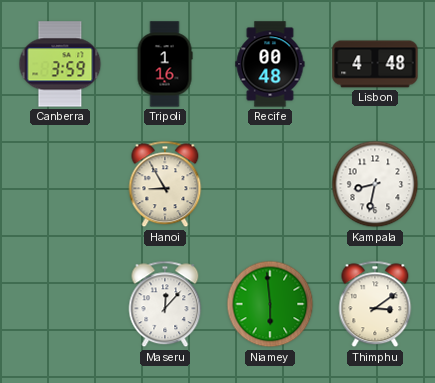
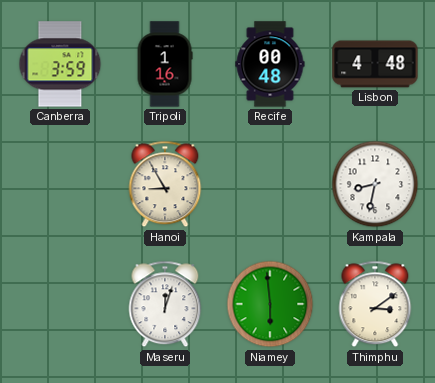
Maseru: 12:07 -> 12:03
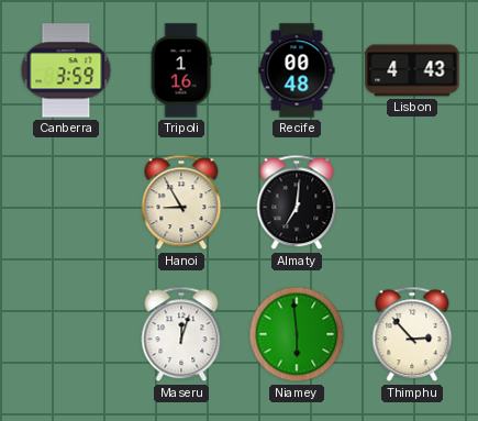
Lisbon: 4:48 -> 4:43
Almaty: none -> 7:01
Kampala: 8:32 -> none
Thimphu: 3:09 -> 2:53
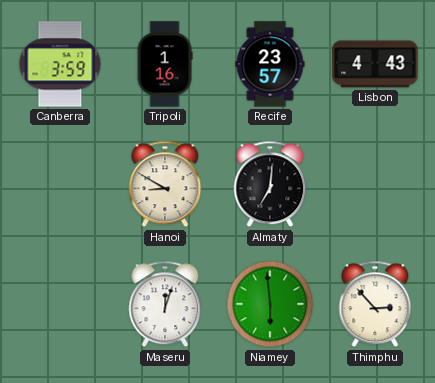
Recife: 00:48 -> 23:57
Hanoi: 8:55 -> 8:50
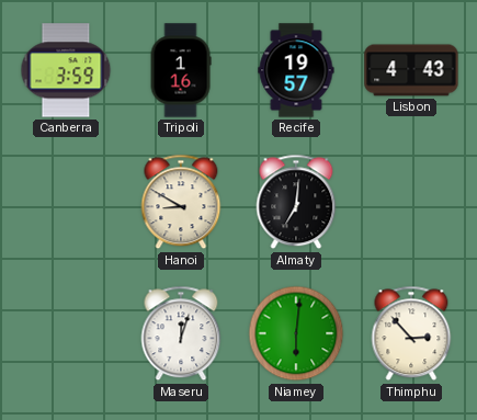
Recife: 23:57 -> 19:57
Niamey: 5:59 -> 6:01
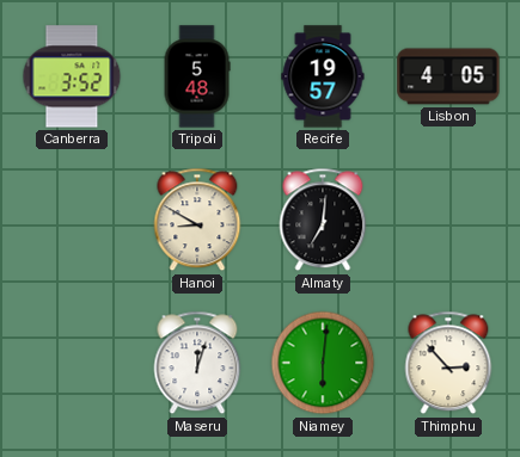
Canberra: 3:59 -> 3:52
Tripoli: 1:16 -> 5:48
Lisbon: 4:43 -> 4:05
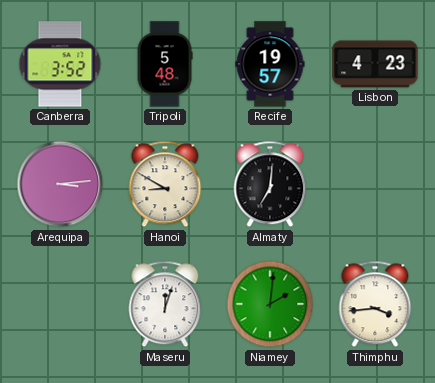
Lisbon: 4:05 -> 4:23
Arequipa: none -> 3:14
Niamey: 6:01 -> 2:01
Thimphu: 2:53 -> 3:44
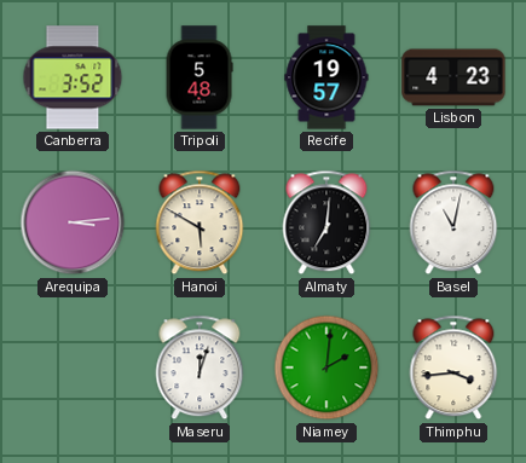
Hanoi: 8:50 -> 5:50
Basel: none -> 11:02
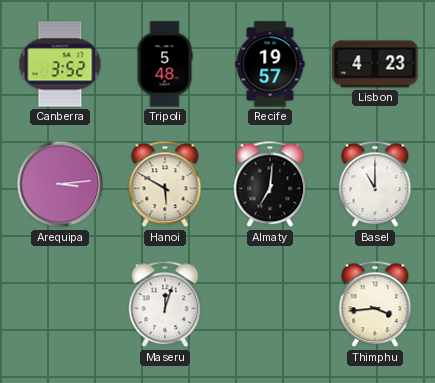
Basel: 11:02 -> 11:00
Niamey: 2:01 -> none
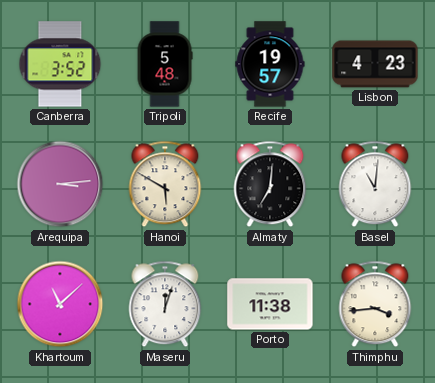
Basel: 11:00 -> 11:01
Khartoum: none -> 11:08
Porto: none -> 11:38
